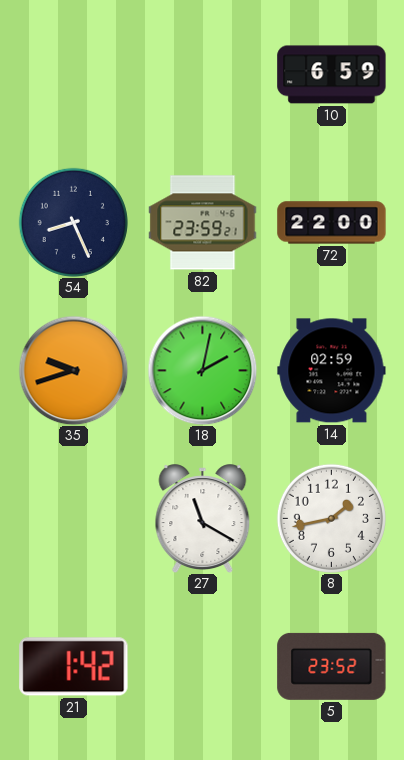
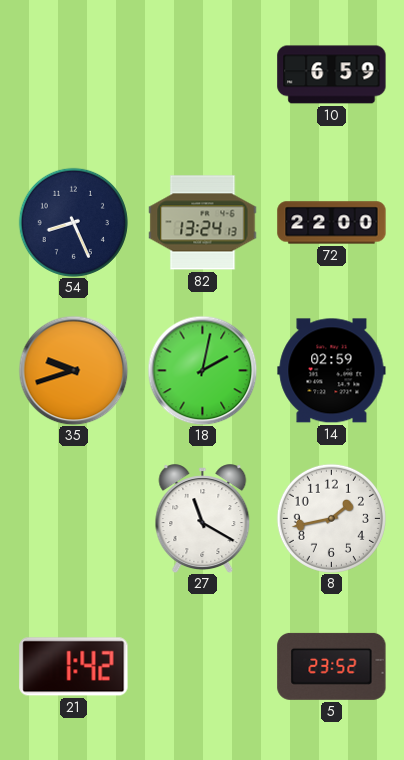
82: 23:59 -> 13:24
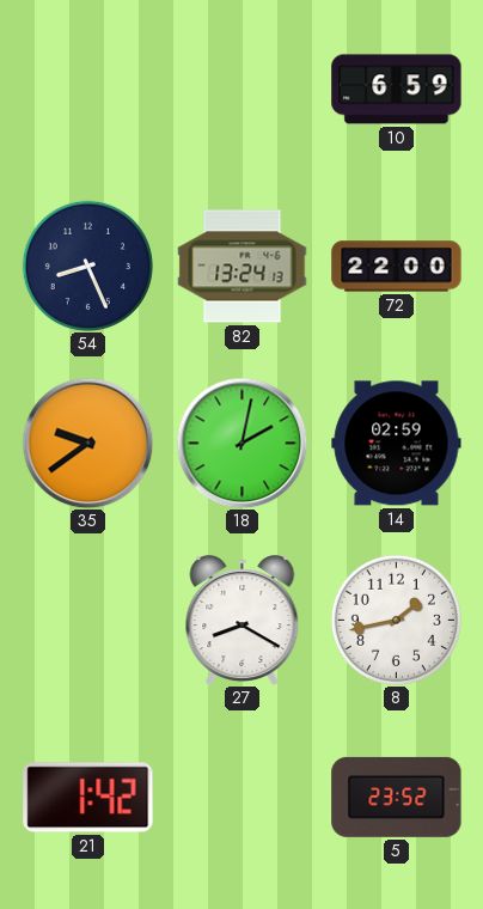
35: 9:42 -> 9:39
27: 11:20 -> 8:20
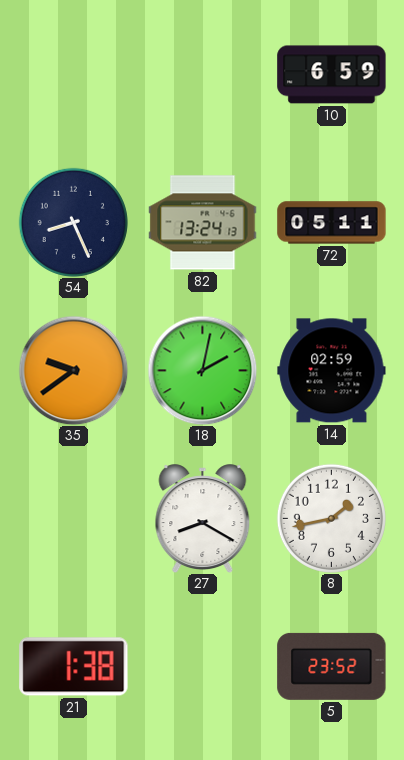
72: 22:00 -> 05:11
21: 1:42 -> 1:38
